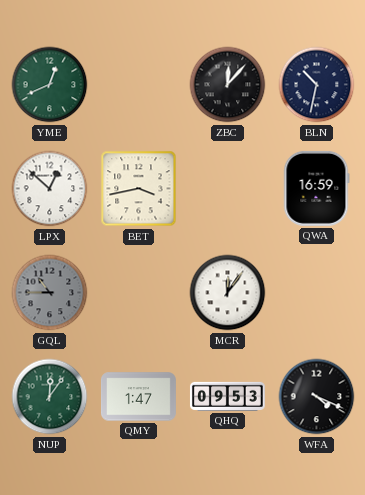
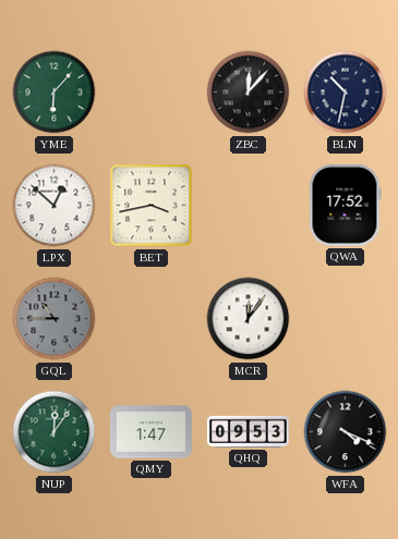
YME: 12:41 -> 6:07
QWA: 16:59 -> 17:52
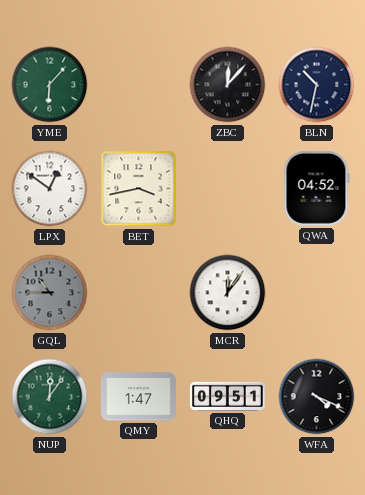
LPX: 12:52 -> 12:51
QWA: 17:52 -> 04:52
QHQ: 09:53 -> 09:51
